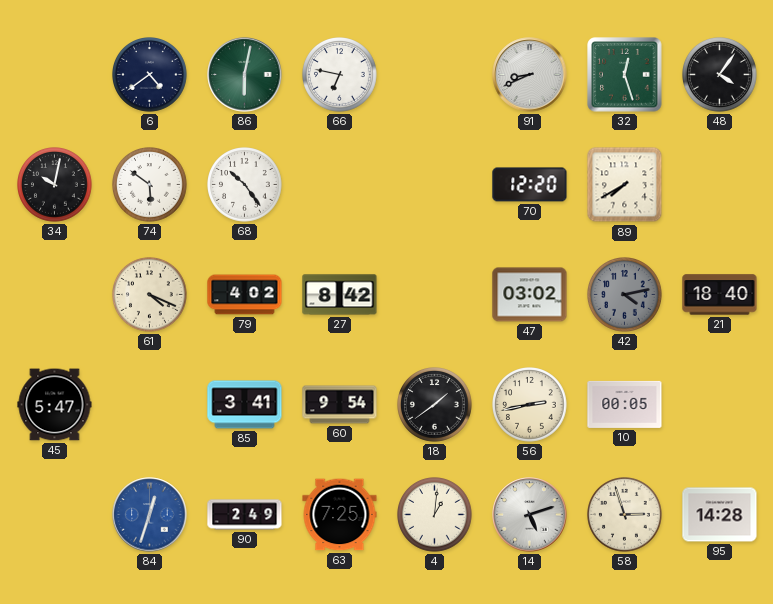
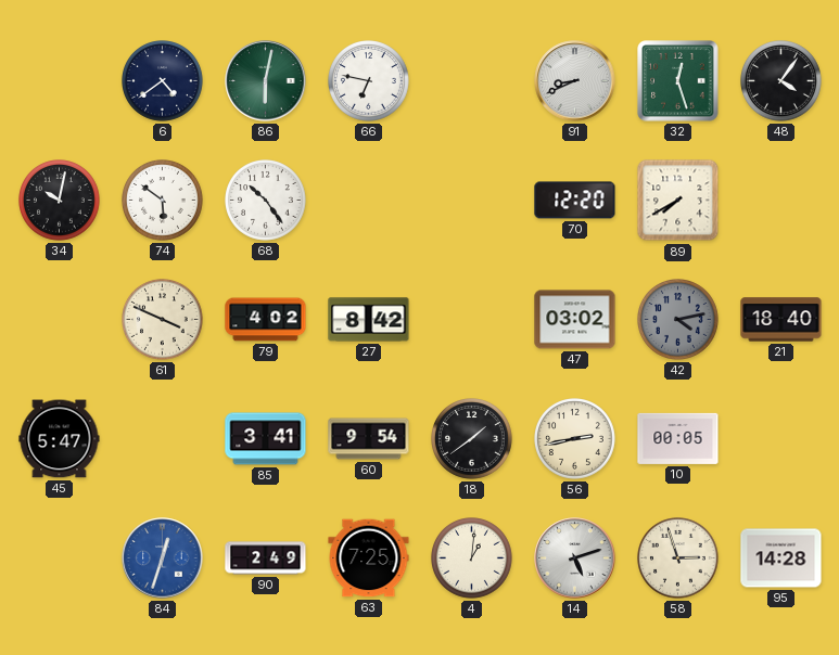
61: 4:19 -> 3:49
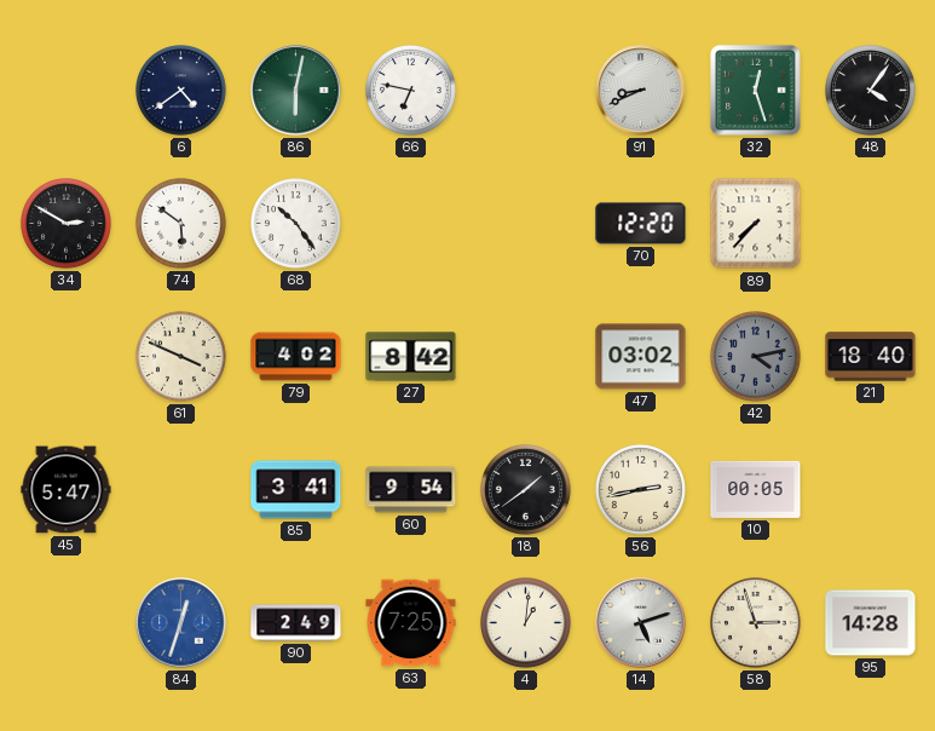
34: 10:02 -> 2:50
89: 7:40 -> 7:37
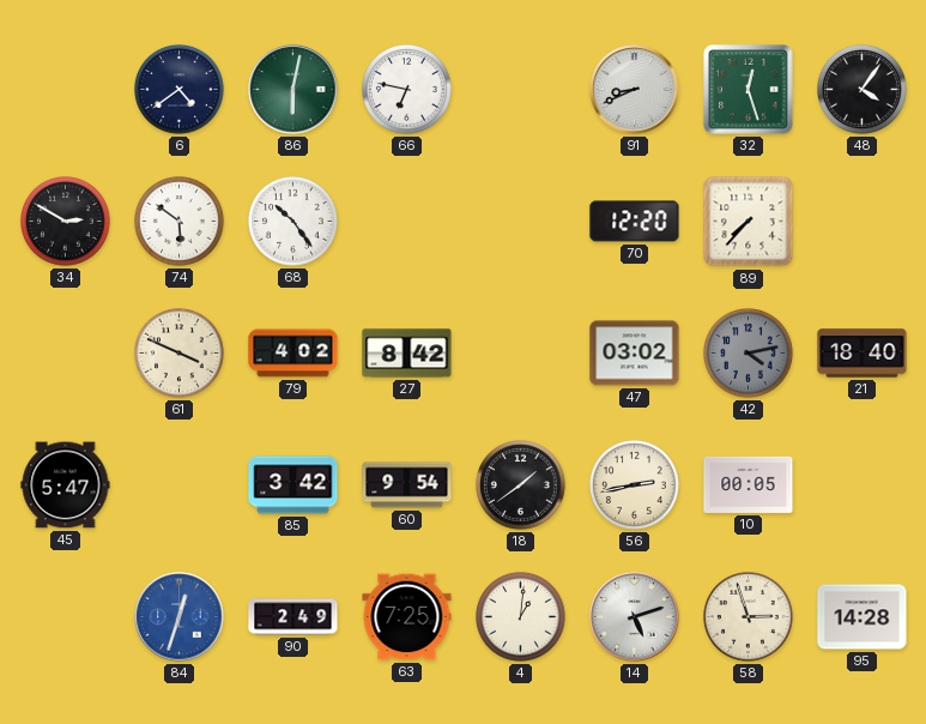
85: 3:41 -> 3:42
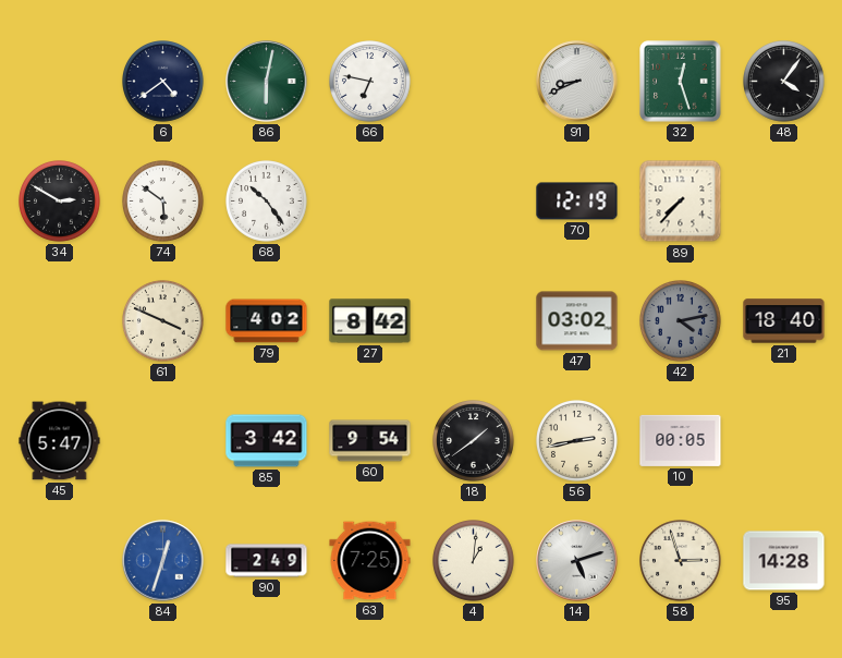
70: 12:20 -> 12:19
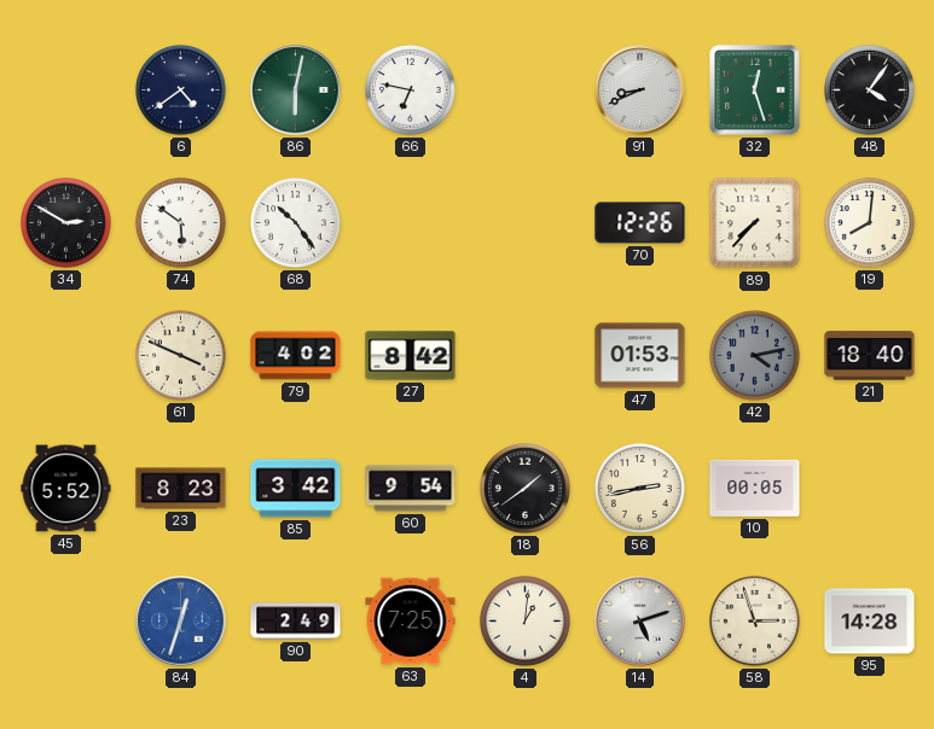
70: 12:19 -> 12:26
19: none -> 8:01
47: 03:02 -> 01:53
45: 5:47 -> 5:52
23: none -> 8:23
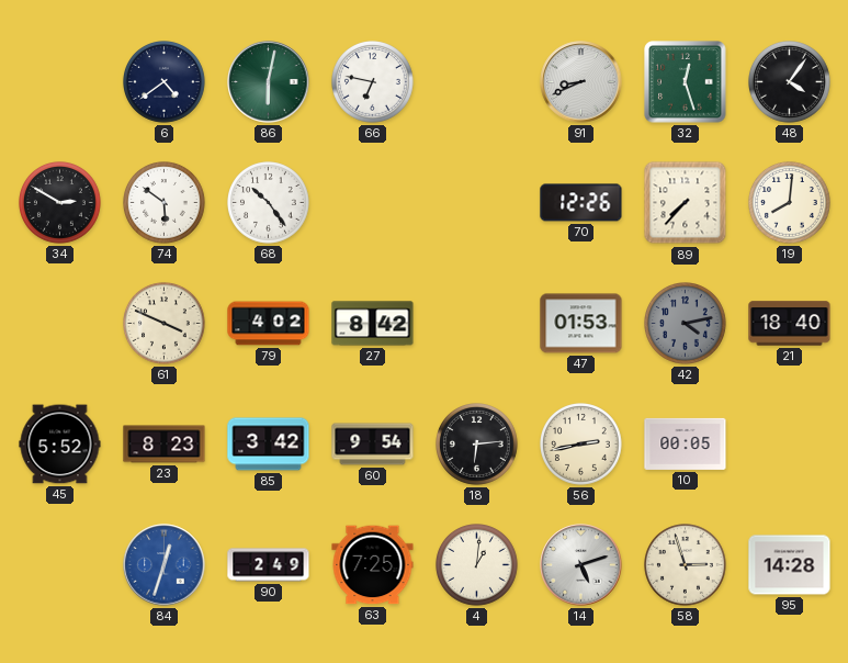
18: 1:39 -> 6:14
